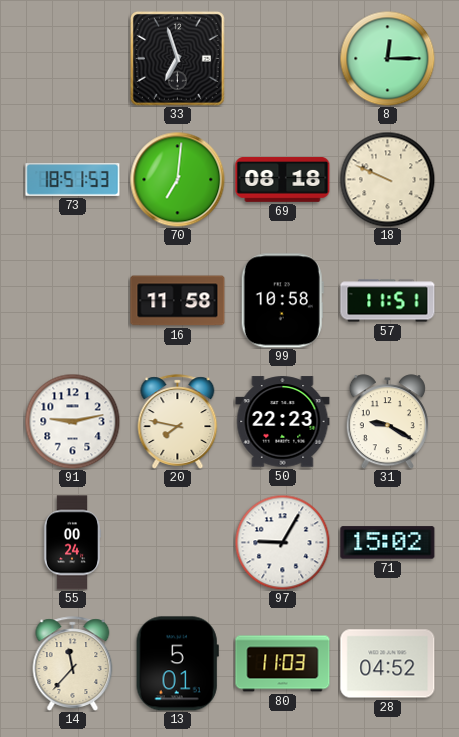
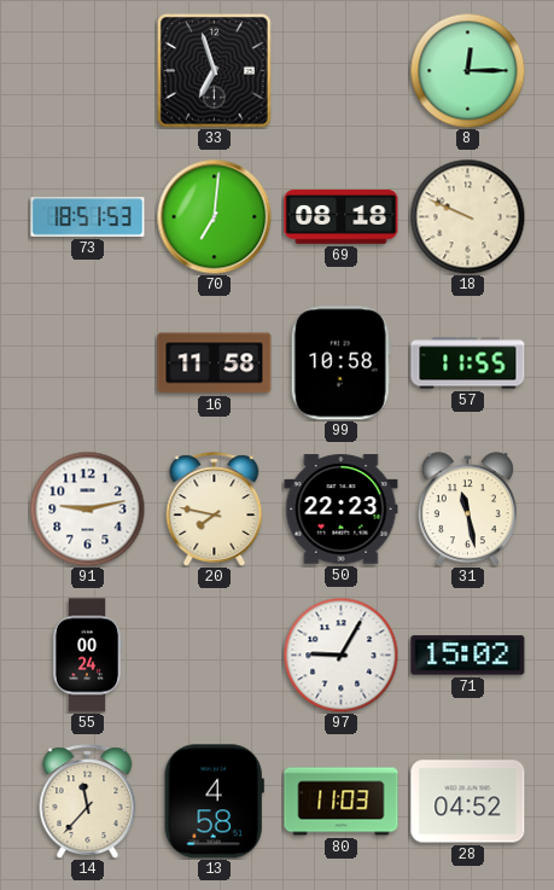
57: 11:51 -> 11:55
31: 9:20 -> 11:28
13: 5:01 -> 4:58
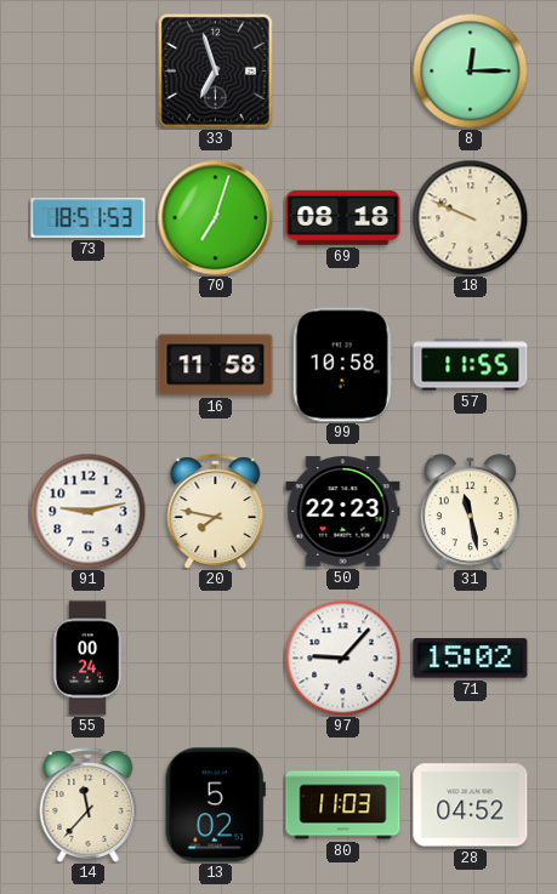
70: 7:01 -> 7:03
97: 9:05 -> 9:07
13: 4:58 -> 5:02
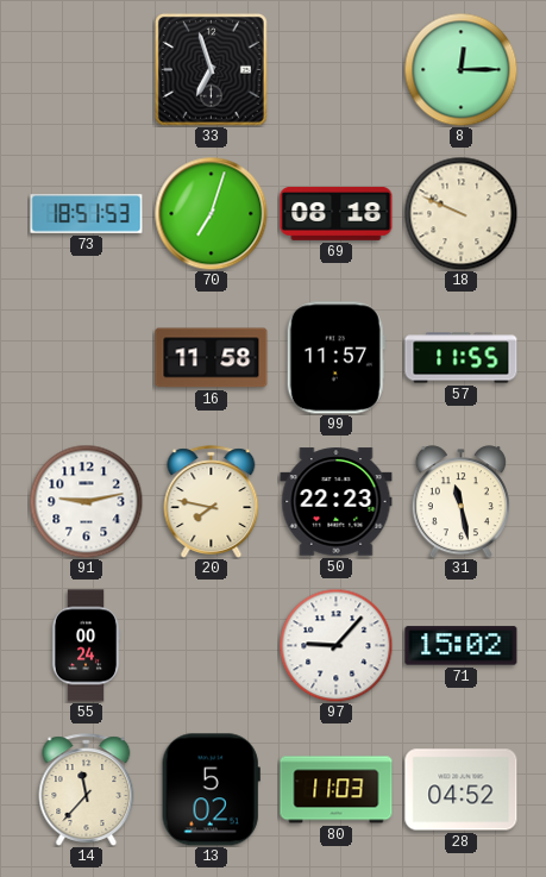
99: 10:58 -> 11:57
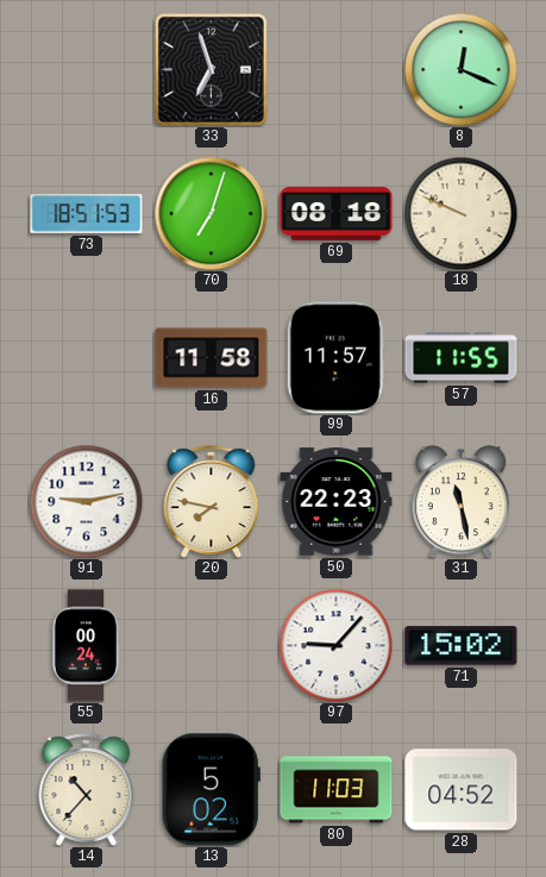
8: 12:15 -> 12:19
14: 11:37 -> 10:37
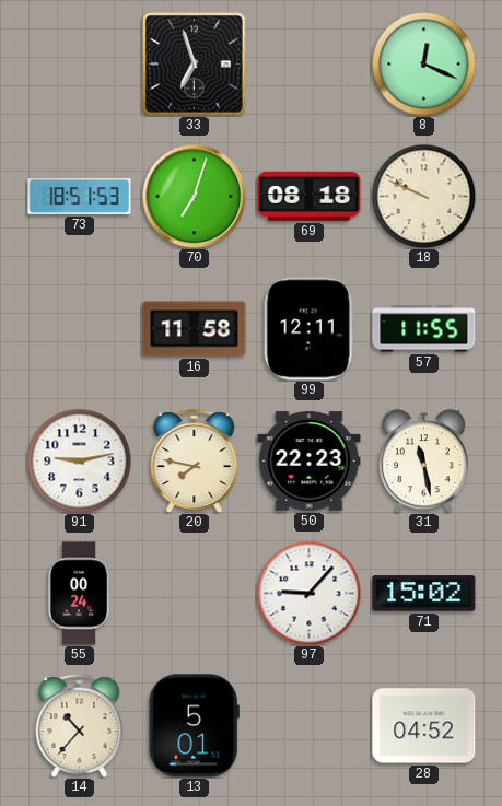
99: 11:57 -> 12:11
13: 5:02 -> 5:01
80: 11:03 -> none
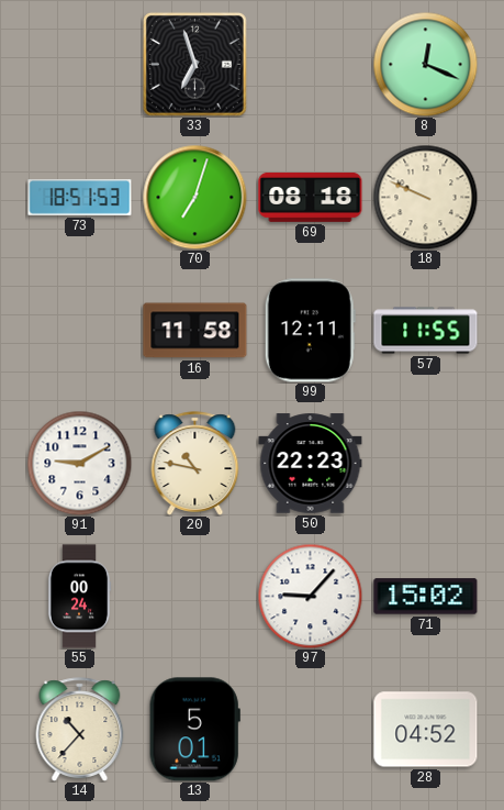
91: 9:13 -> 9:10
20: 7:47 -> 10:47
31: 11:28 -> none
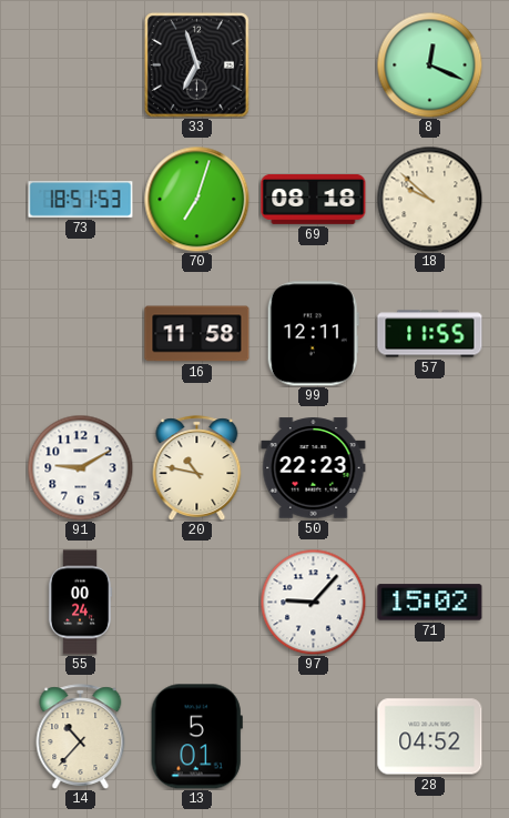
18: 9:49 -> 9:52
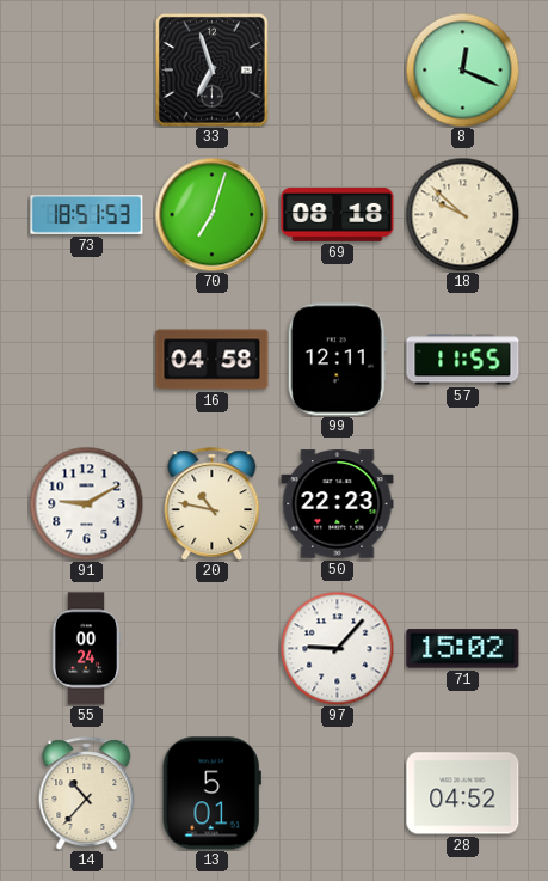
16: 11:58 -> 04:58
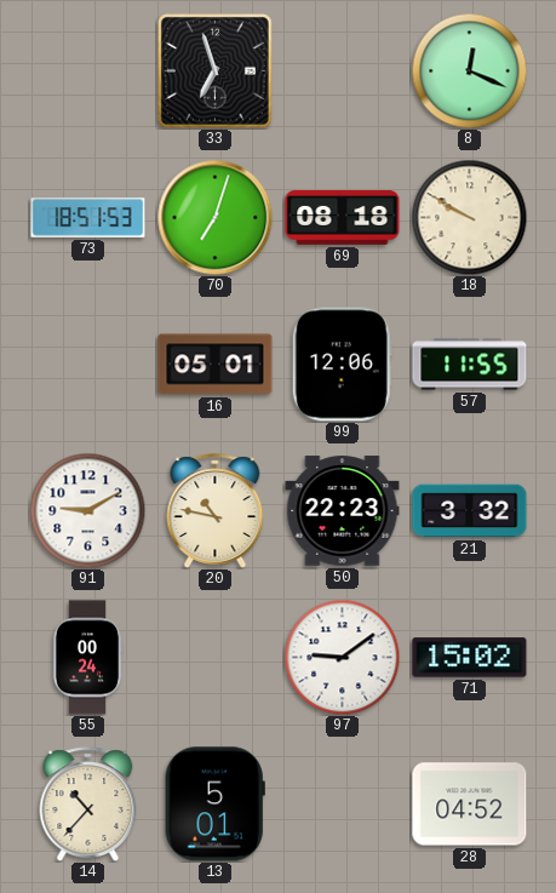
18: 9:52 -> 9:50
16: 04:58 -> 05:01
99: 12:11 -> 12:06
21: none -> 3:32
97: 9:07 -> 9:09
